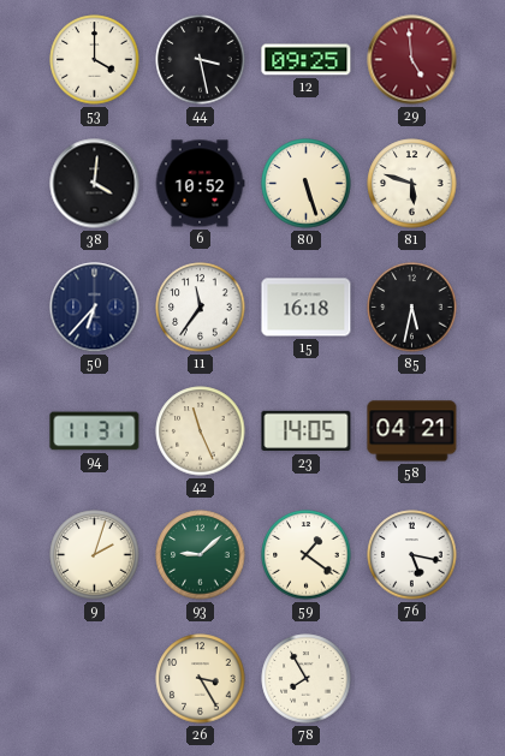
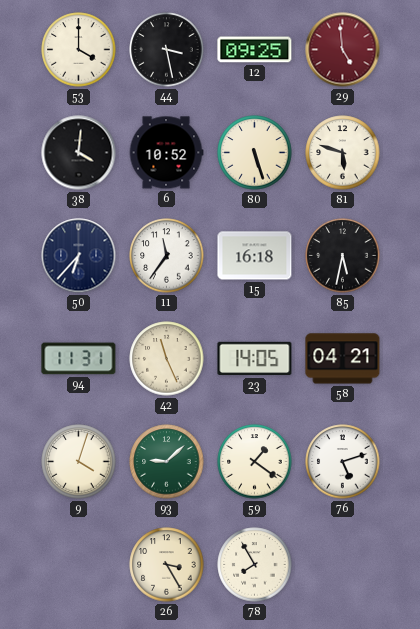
9: 2:03 -> 4:03
76: 5:17 -> 5:12
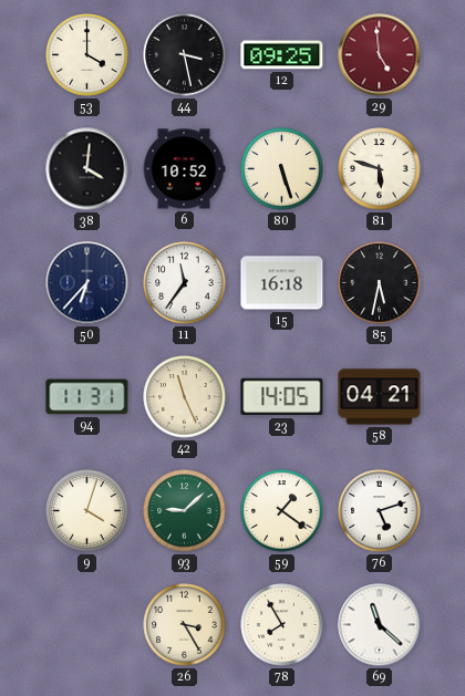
69: none -> 11:22
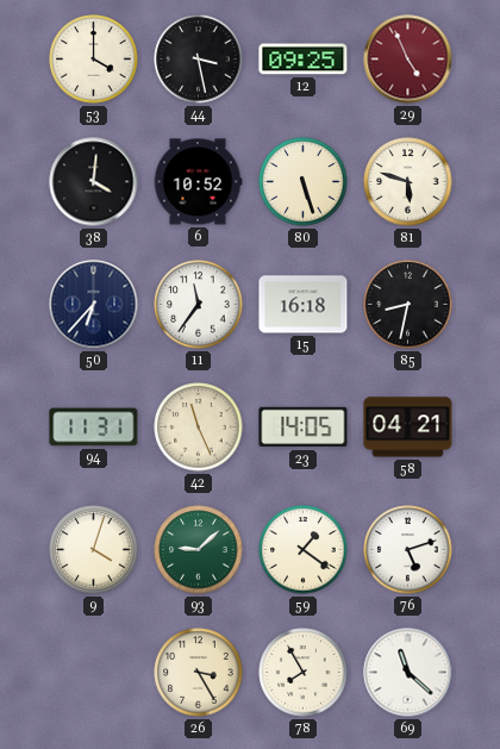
29: 4:59 -> 4:56
85: 5:32 -> 8:32
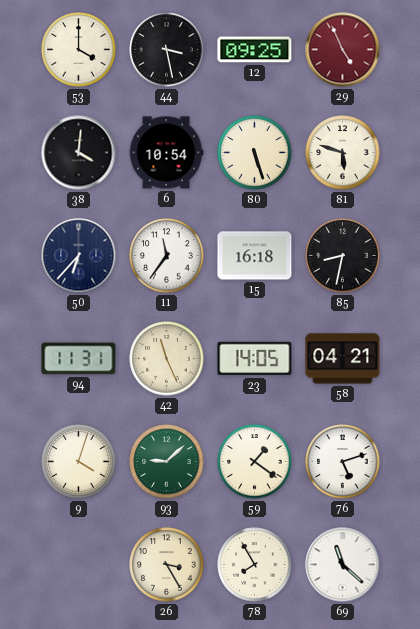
6: 10:52 -> 10:54
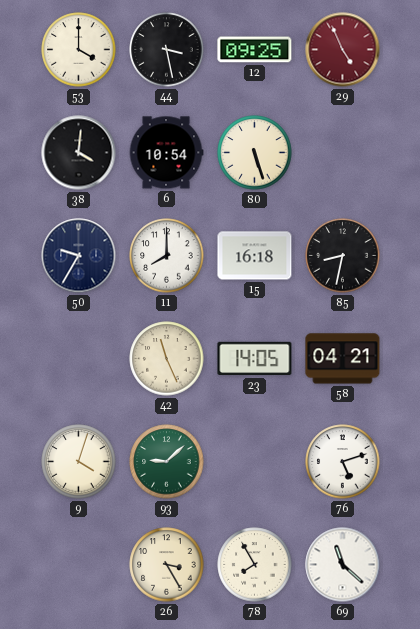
81: 5:48 -> none
50: 6:37 -> 9:35
11: 11:36 -> 8:00
94: 11:31 -> none
59: 1:21 -> none
